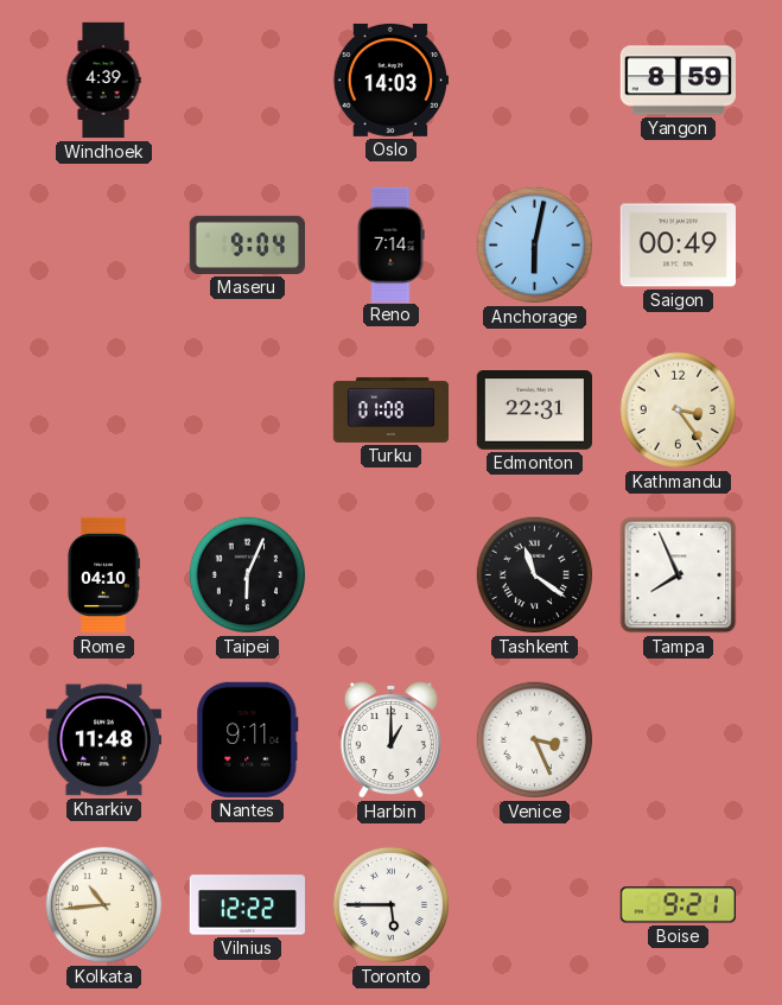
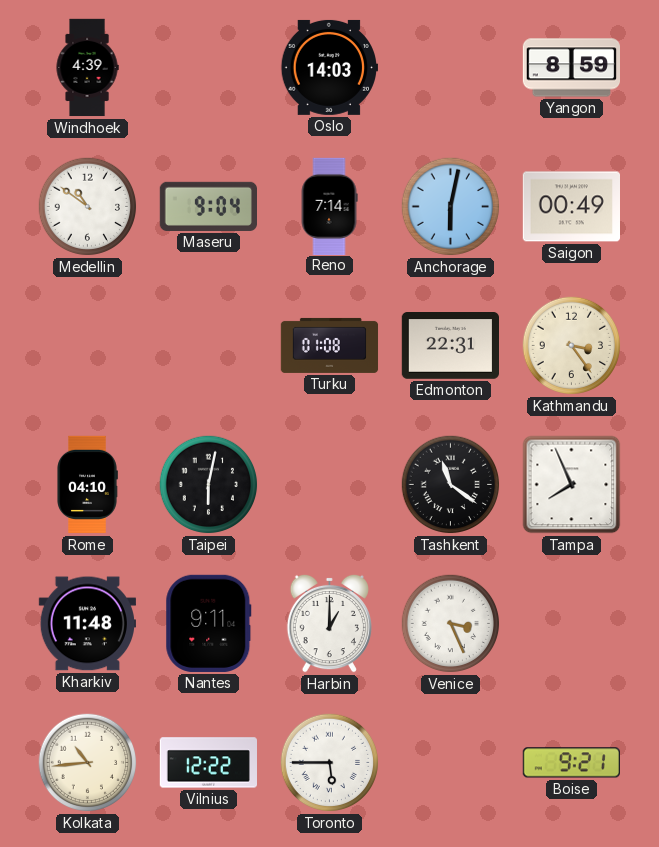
Medellin: none -> 10:51
Taipei: 6:04 -> 6:02
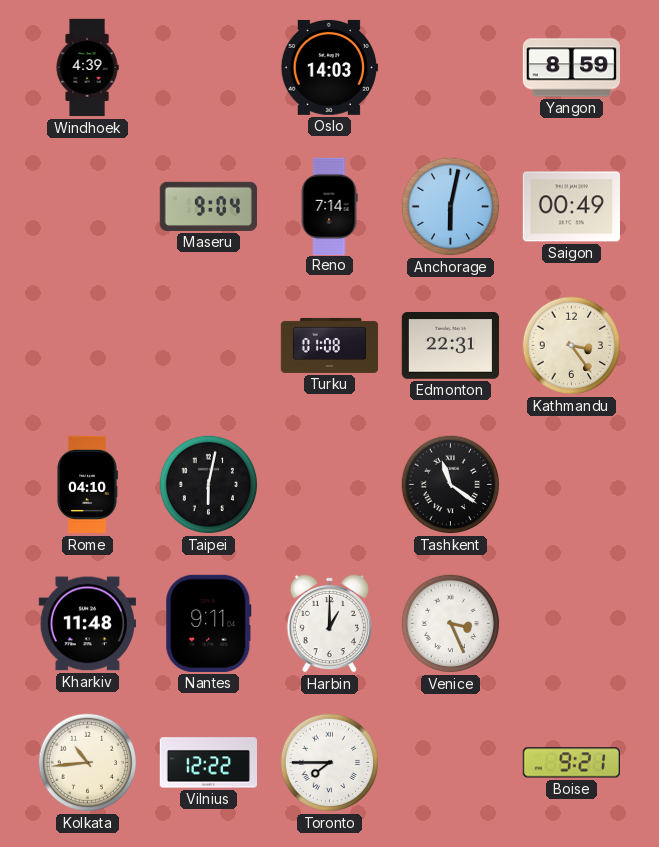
Medellin: 10:51 -> none
Tampa: 7:56 -> none
Toronto: 5:45 -> 7:45
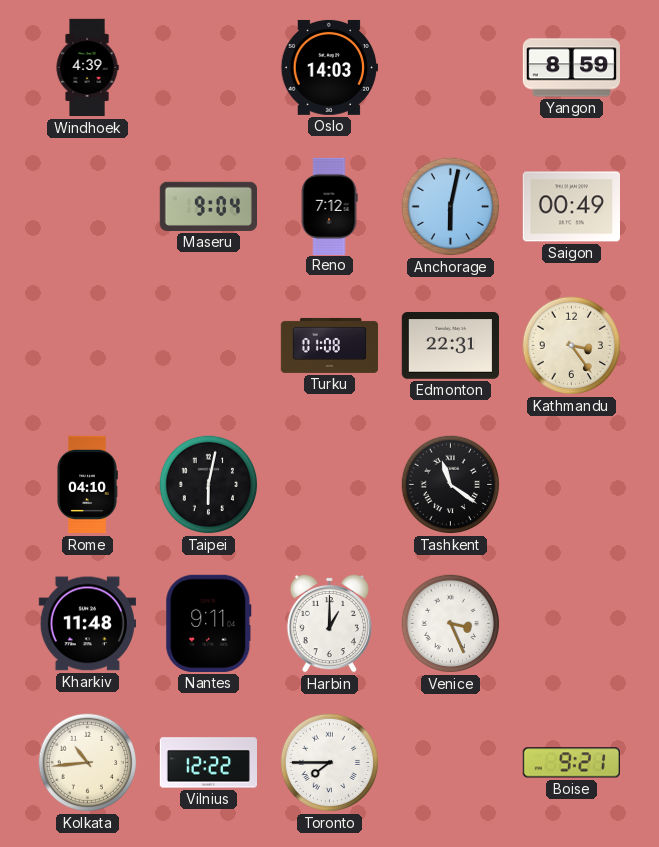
Reno: 7:14 -> 7:12
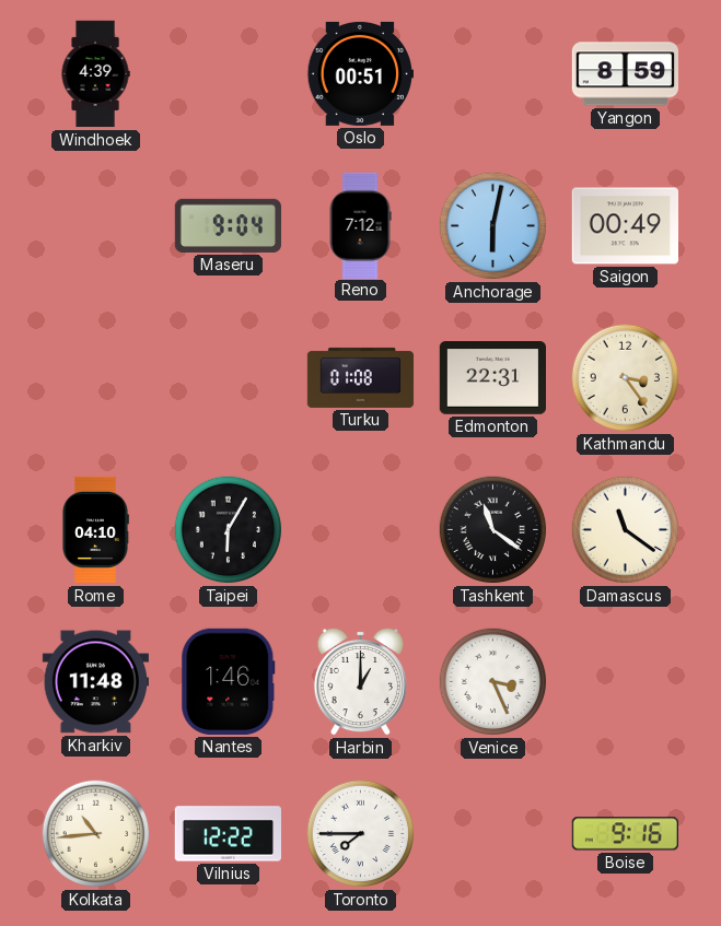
Oslo: 14:03 -> 00:51
Taipei: 6:02 -> 6:05
Damascus: none -> 11:21
Nantes: 9:11 -> 1:46
Boise: 9:21 -> 9:16
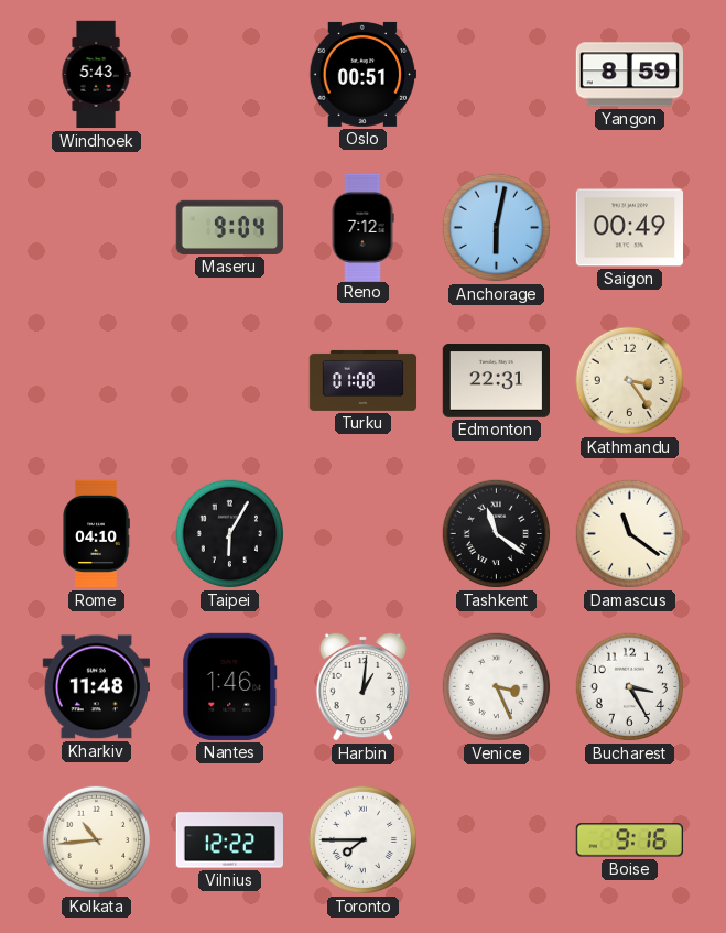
Windhoek: 4:39 -> 5:43
Harbin: 1:00 -> 1:01
Bucharest: none -> 3:25
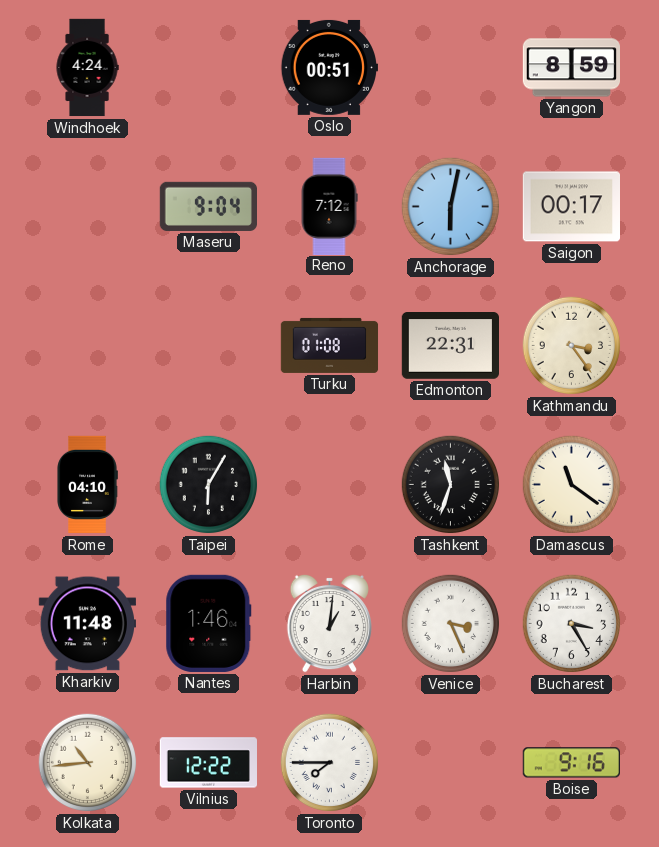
Windhoek: 5:43 -> 4:24
Saigon: 00:49 -> 00:17
Tashkent: 11:21 -> 11:33
